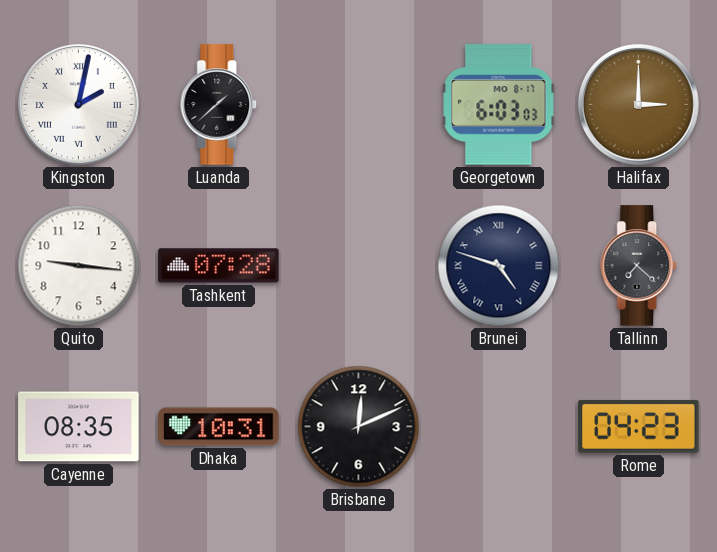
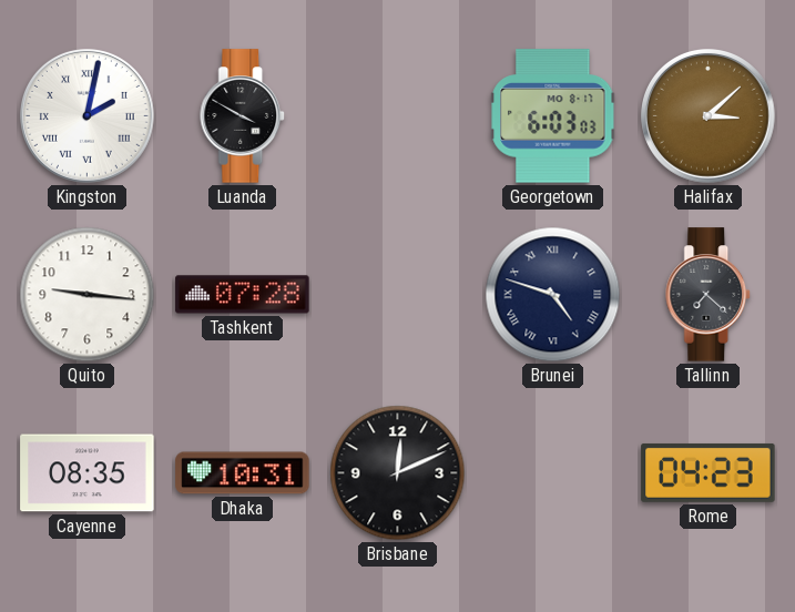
Luanda: 1:38 -> 3:50
Halifax: 3:00 -> 3:08
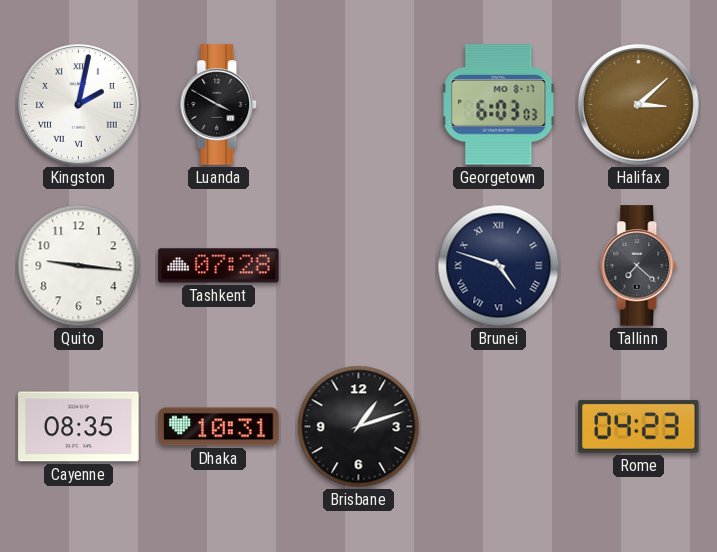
Brisbane: 12:11 -> 1:12
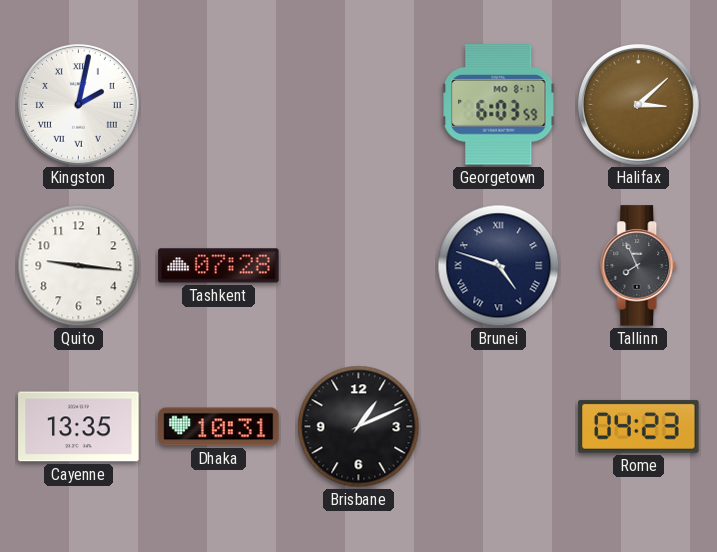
Luanda: 3:50 -> none
Georgetown: 6:03:03 -> 6:03:59
Tallinn: 7:22 -> 7:56
Cayenne: 08:35 -> 13:35
Brisbane: 1:12 -> 1:11
